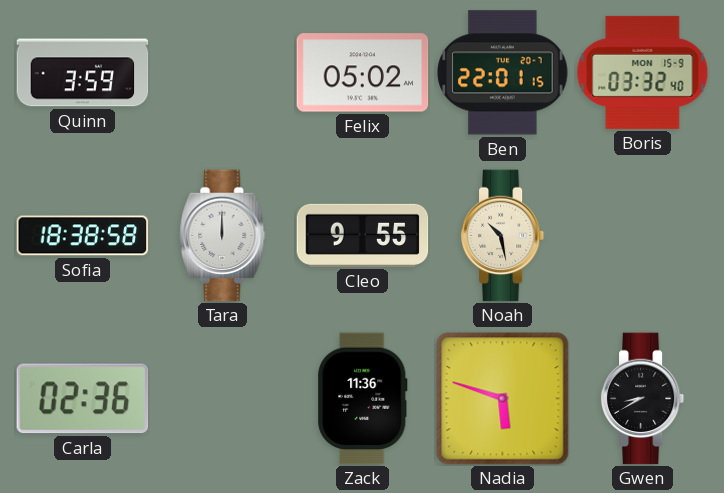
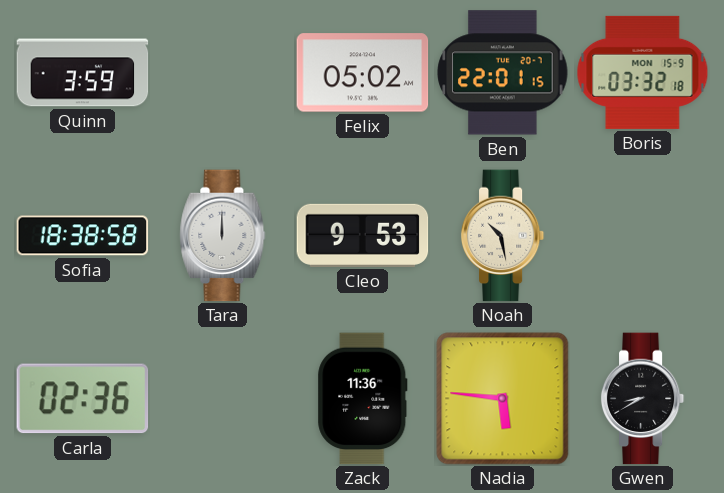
Boris: 03:32:40 -> 03:32:18
Cleo: 9:55 -> 9:53
Nadia: 5:48 -> 5:46
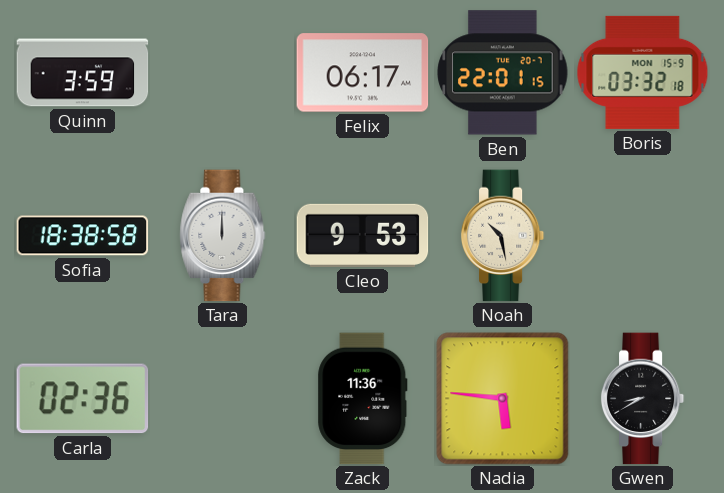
Felix: 05:02 -> 06:17
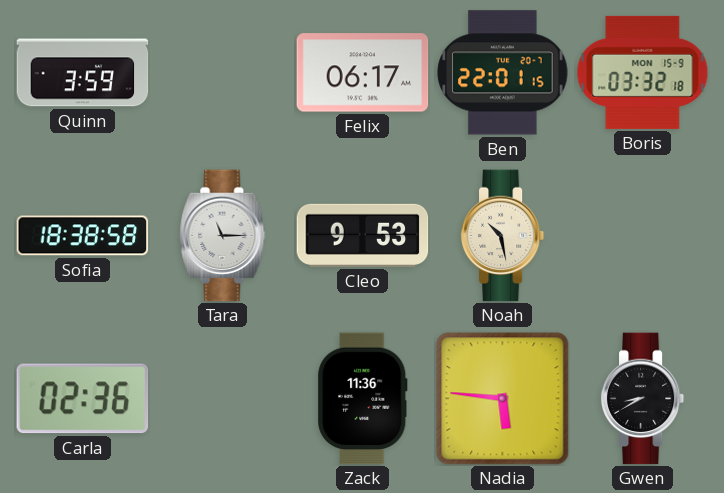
Tara: 12:00 -> 11:15
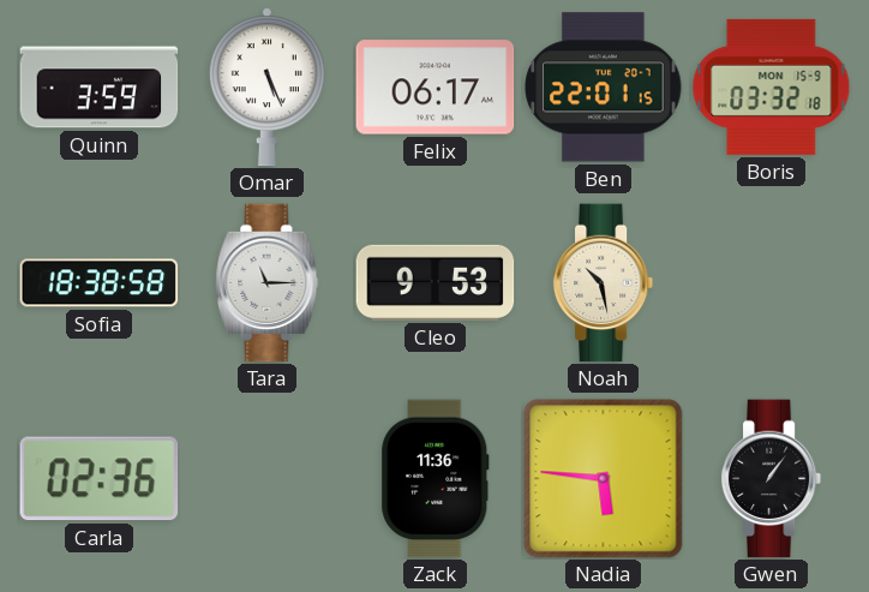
Omar: none -> 5:26
Gwen: 8:40 -> 1:06
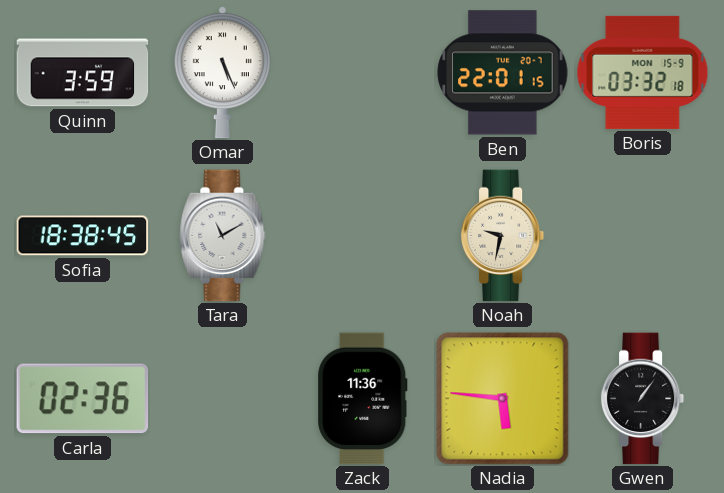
Felix: 06:17 -> none
Sofia: 18:38:58 -> 18:38:45
Tara: 11:15 -> 11:10
Cleo: 9:53 -> none
Noah: 10:28 -> 9:32
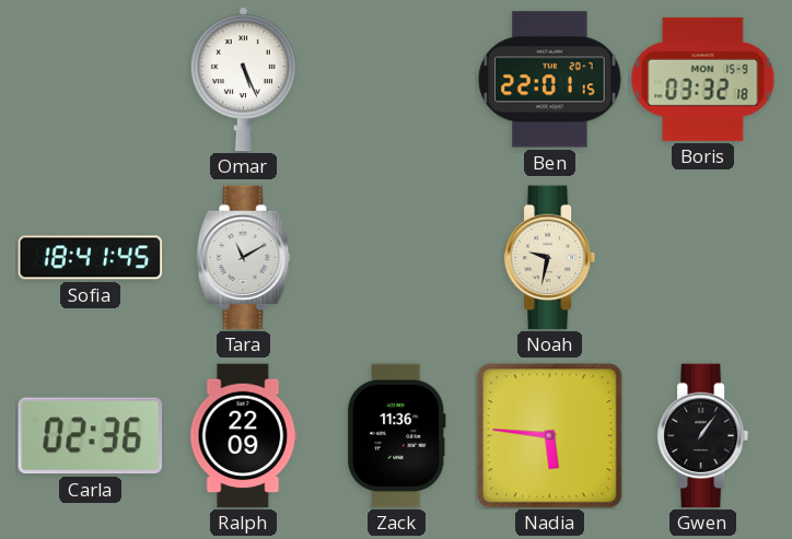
Quinn: 3:59 -> none
Sofia: 18:38 -> 18:41
Ralph: none -> 22:09
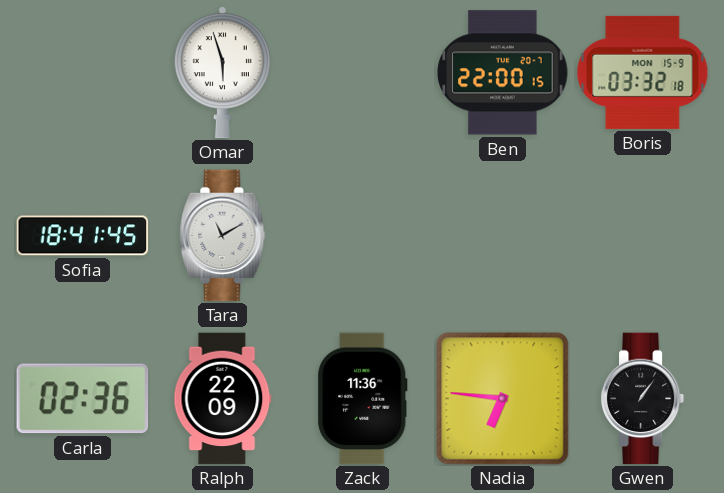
Omar: 5:26 -> 5:57
Ben: 22:01 -> 22:00
Noah: 9:32 -> none
Nadia: 5:46 -> 6:46
